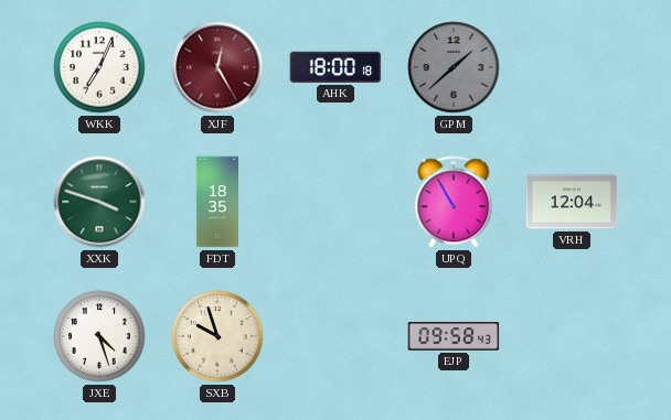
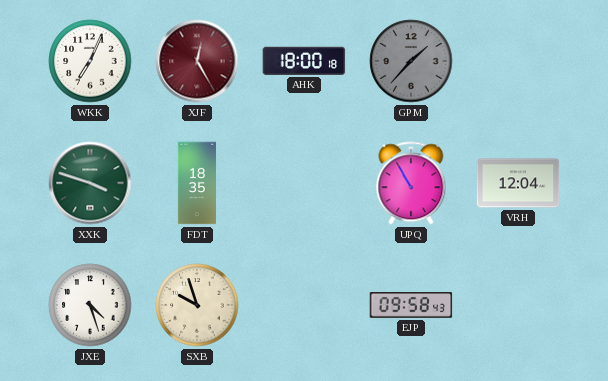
GPM: 1:38 -> 1:37
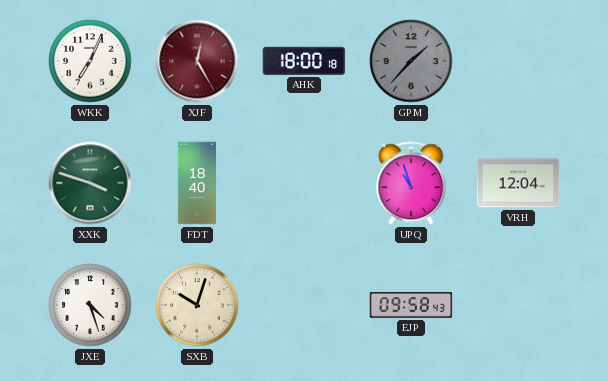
FDT: 18:35 -> 18:40
UPQ: 10:55 -> 10:57
SXB: 9:57 -> 10:03
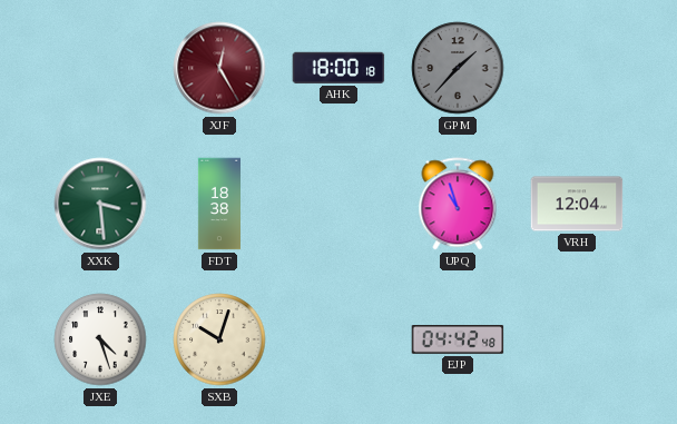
WKK: 7:04 -> none
XXK: 3:48 -> 3:29
FDT: 18:40 -> 18:38
EJP: 09:58 -> 04:42
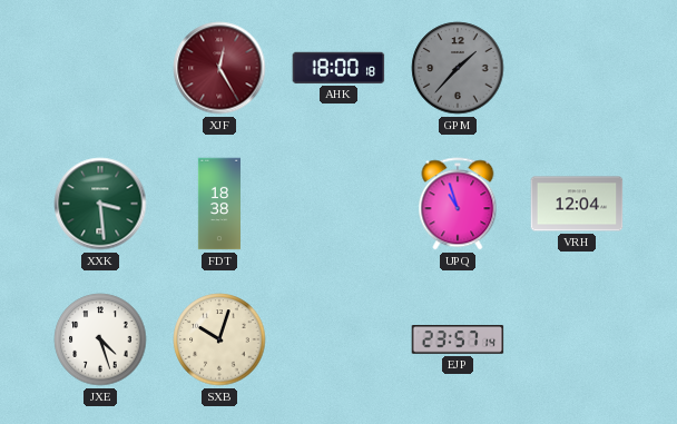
EJP: 04:42 -> 23:57
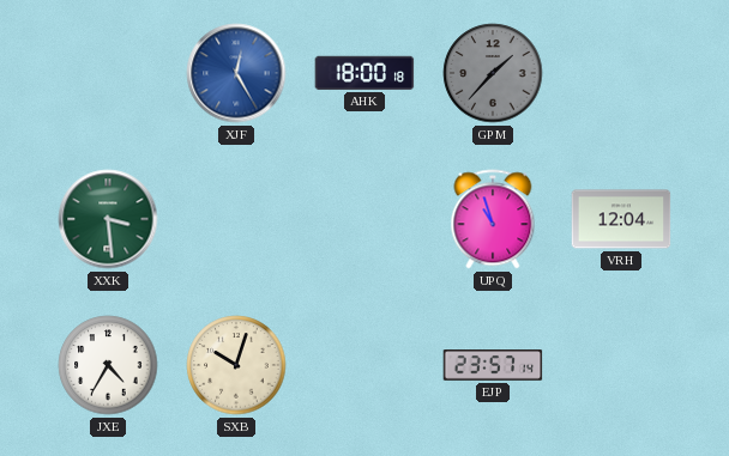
XJF dial: burgundy -> blue
FDT: 18:38 -> none
JXE: 4:27 -> 4:35
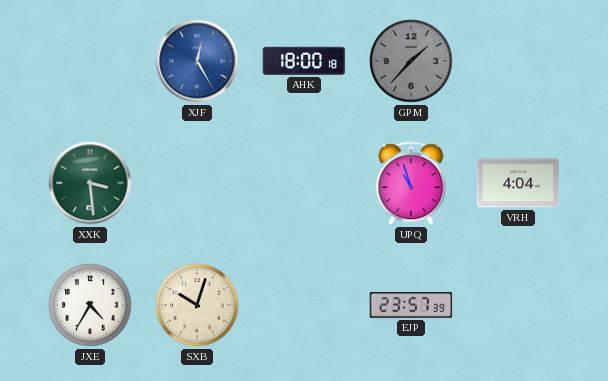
VRH: 12:04 -> 4:04
EJP: 23:57:14 -> 23:57:39
